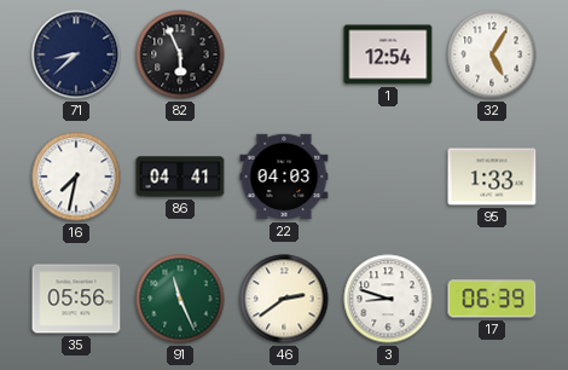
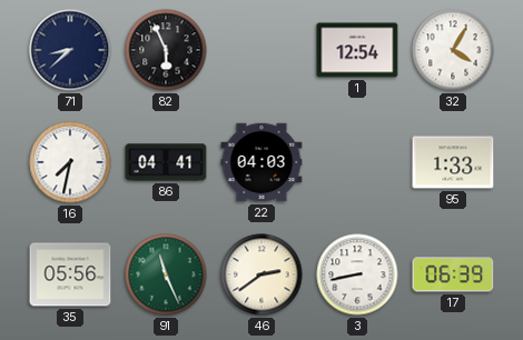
32: 5:05 -> 4:05
3: 8:48 -> 8:43
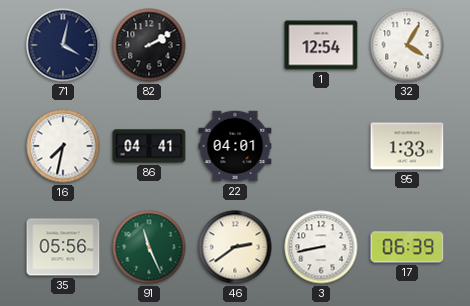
71: 8:38 -> 4:02
82: 5:56 -> 2:10
22: 04:03 -> 04:01
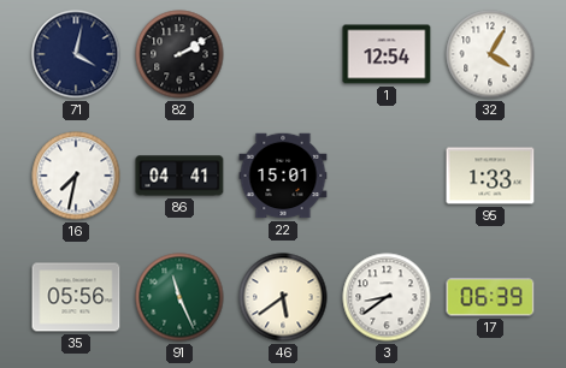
22: 04:01 -> 15:01
46: 2:39 -> 5:39
3: 8:43 -> 8:39
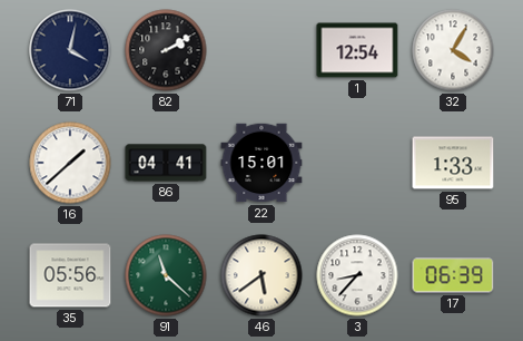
16: 7:32 -> 1:38
91: 11:26 -> 11:22
3: 8:39 -> 8:37
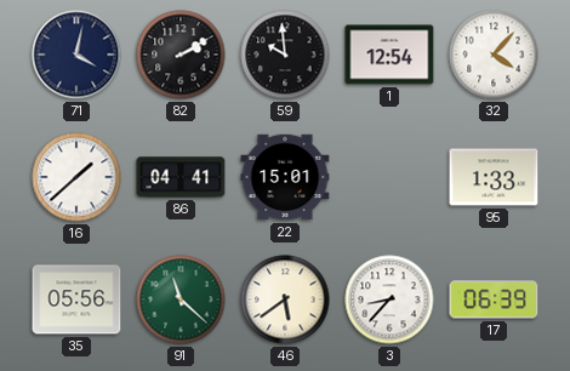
59: none -> 9:59
32: 4:05 -> 4:07
